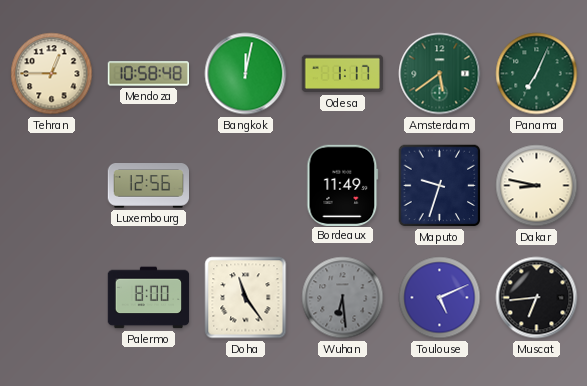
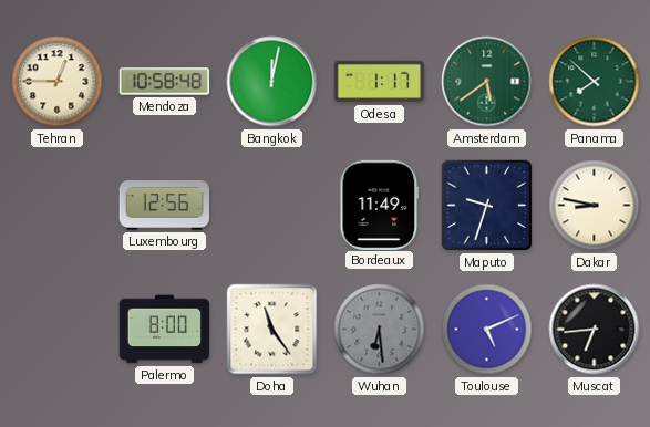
Panama: 7:04 -> 7:52
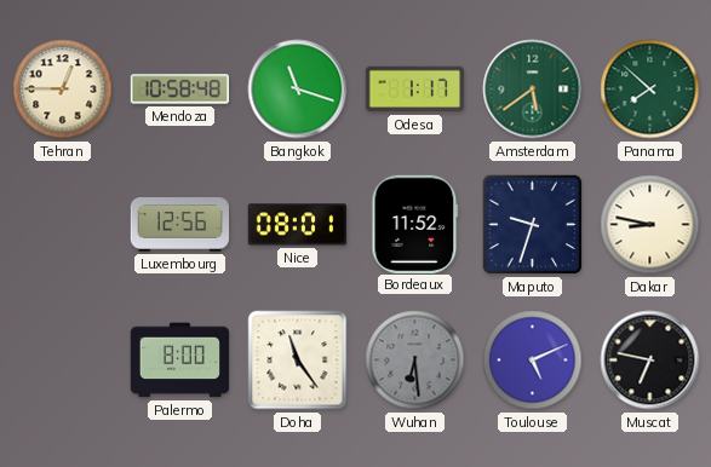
Bangkok: 12:02 -> 11:18
Nice: none -> 08:01
Bordeaux: 11:49 -> 11:52
Muscat: 6:44 -> 6:47
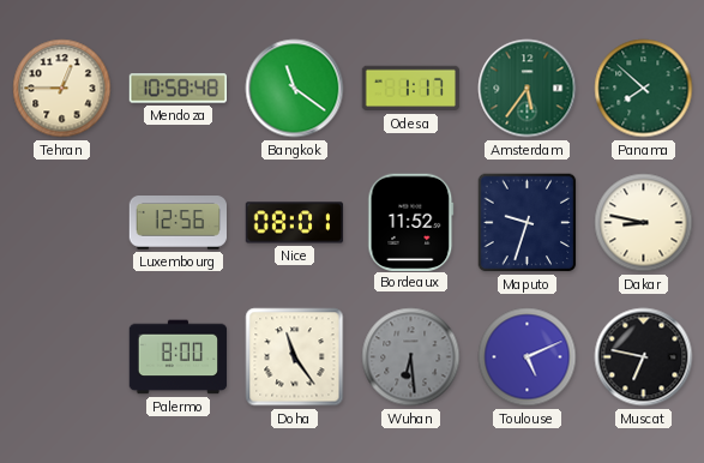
Bangkok: 11:18 -> 11:21
Amsterdam: 5:39 -> 5:36
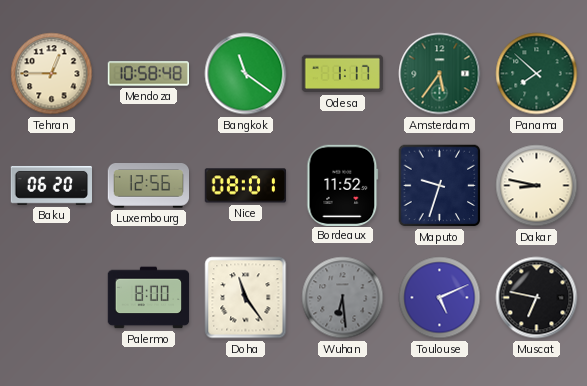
Baku: none -> 06:20
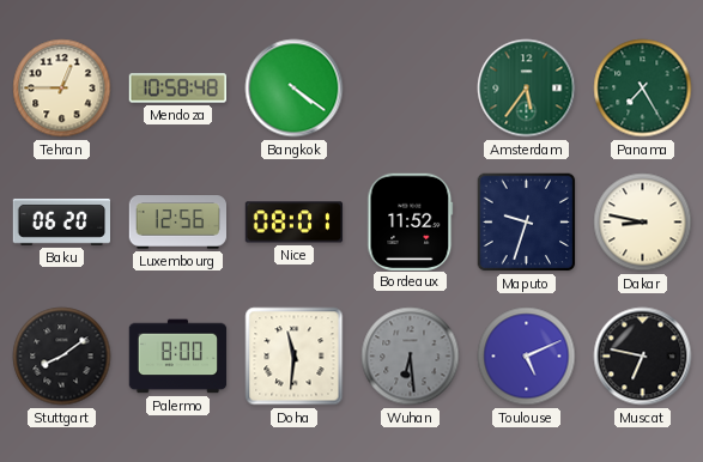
Bangkok: 11:21 -> 4:21
Odesa: 1:17 -> none
Panama: 7:52 -> 7:25
Stuttgart: none -> 8:09
Doha: 11:24 -> 11:31
